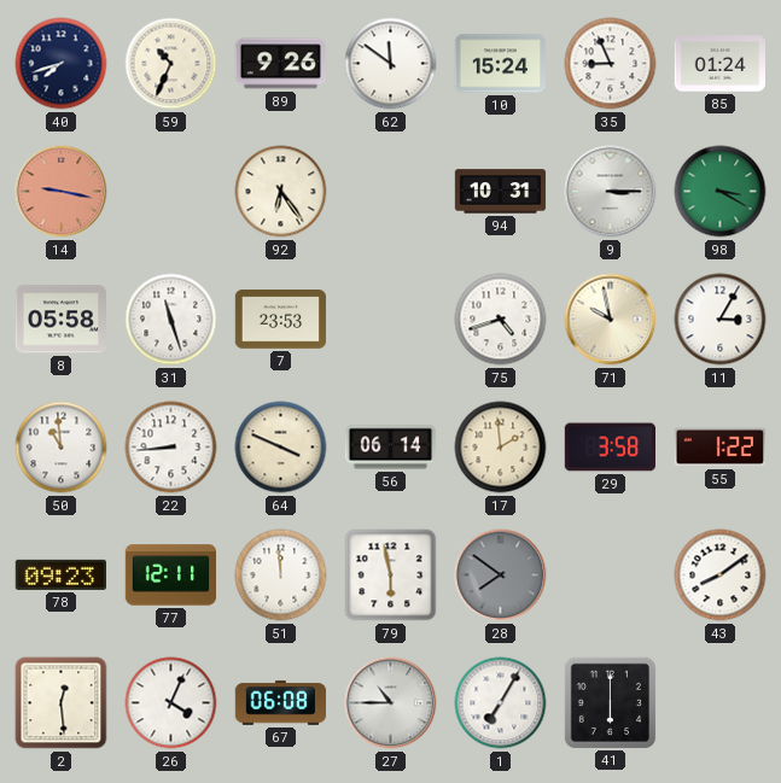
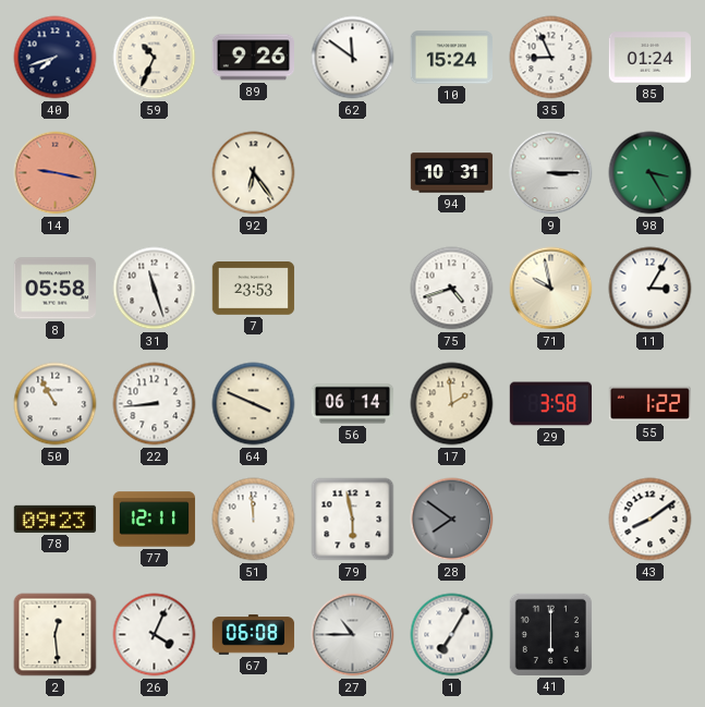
98: 3:20 -> 3:25
50: 10:59 -> 10:55
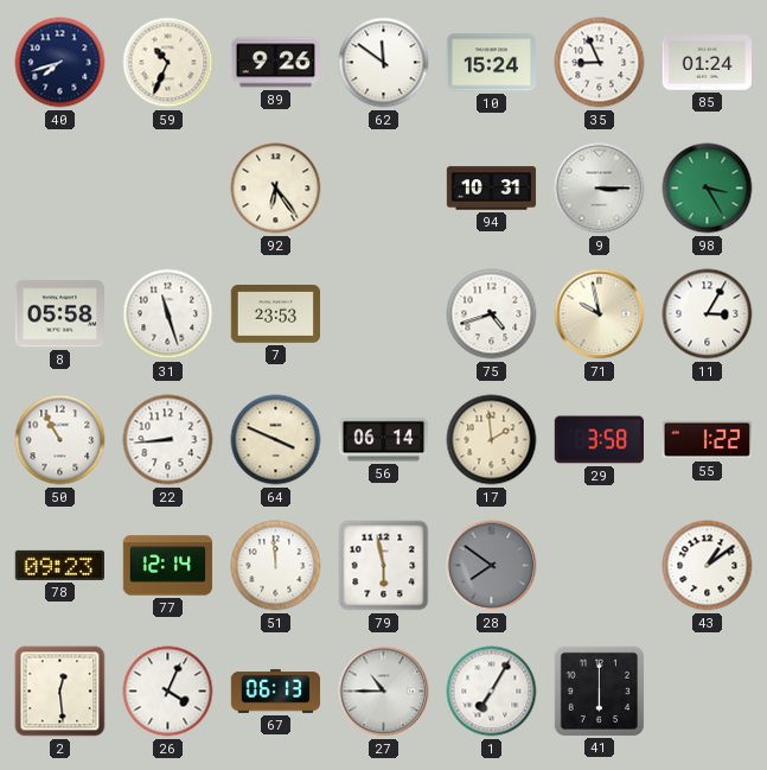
14: 9:17 -> none
77: 12:11 -> 12:14
43: 8:09 -> 1:09
67: 06:08 -> 06:13
